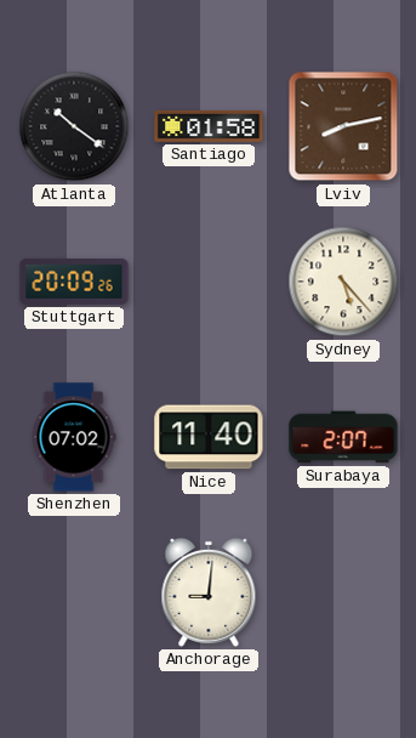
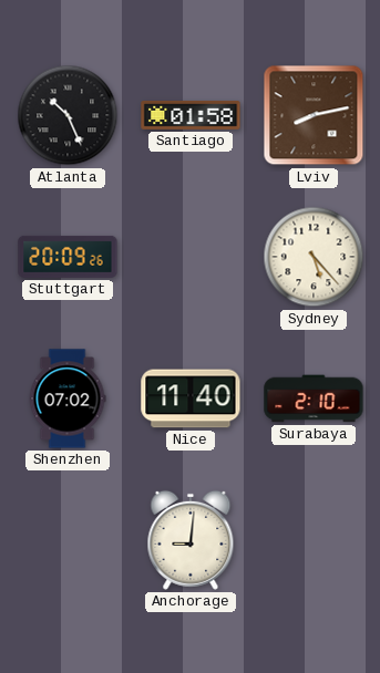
Atlanta: 10:21 -> 10:26
Surabaya: 2:07 -> 2:10
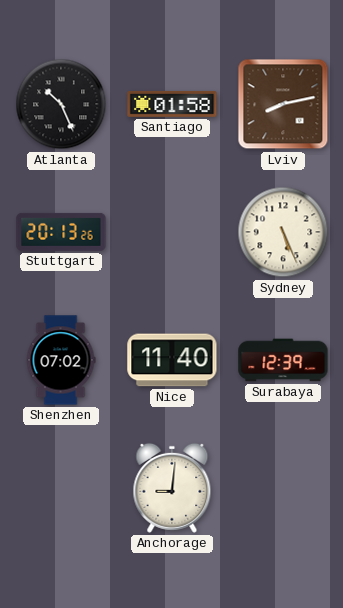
Stuttgart: 20:09 -> 20:13
Sydney: 5:23 -> 5:26
Surabaya: 2:10 -> 12:39
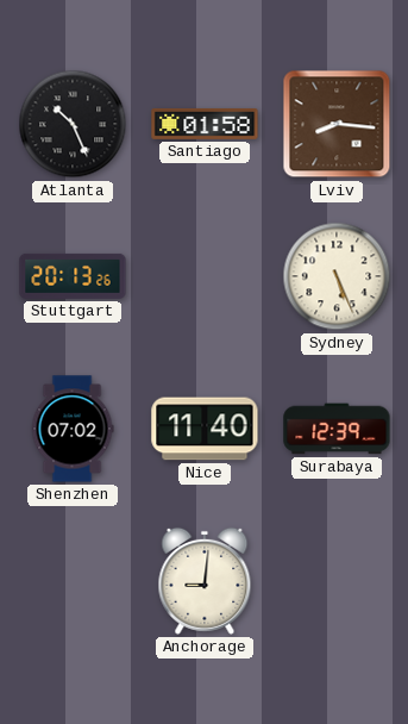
Lviv: 8:13 -> 8:16
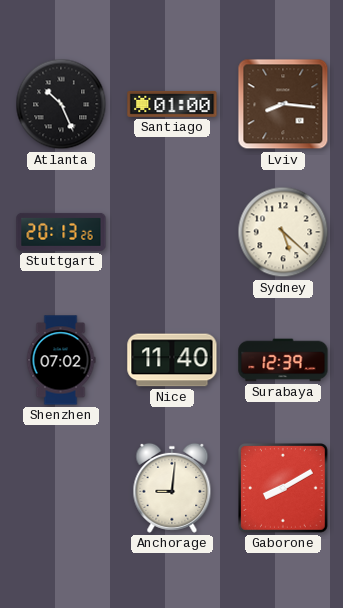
Santiago: 01:58 -> 01:00
Sydney: 5:26 -> 5:22
Gaborone: none -> 8:10
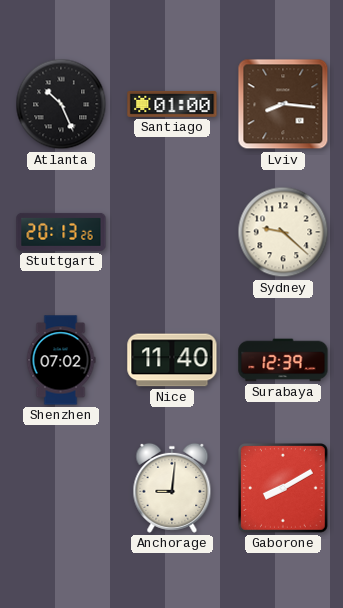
Sydney: 5:22 -> 9:22
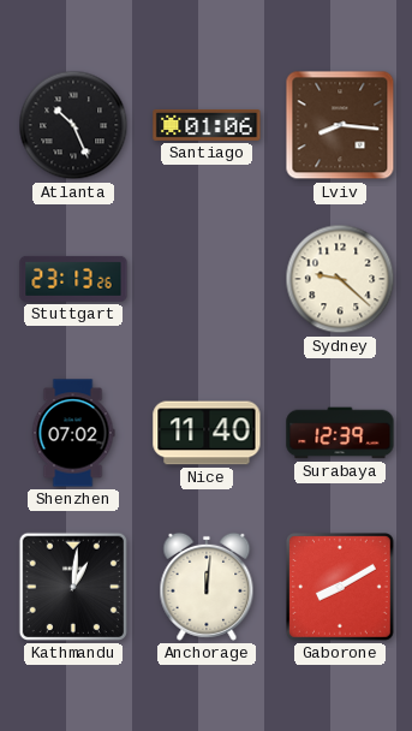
Santiago: 01:00 -> 01:06
Stuttgart: 20:13 -> 23:13
Kathmandu: none -> 1:01
Anchorage: 9:01 -> 12:01
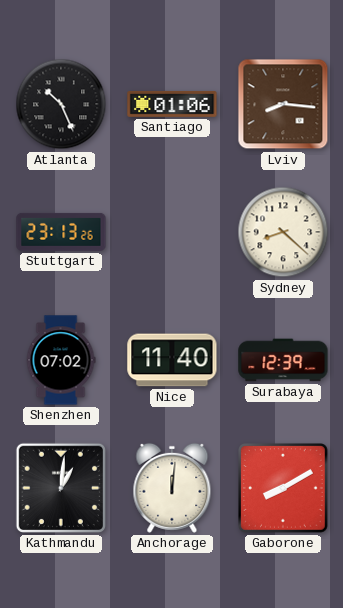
Sydney: 9:22 -> 8:22
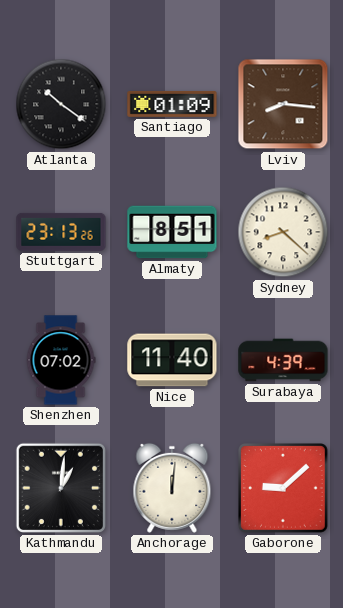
Atlanta: 10:26 -> 10:21
Santiago: 01:06 -> 01:09
Almaty: none -> 8:51
Surabaya: 12:39 -> 4:39
Gaborone: 8:10 -> 9:08
